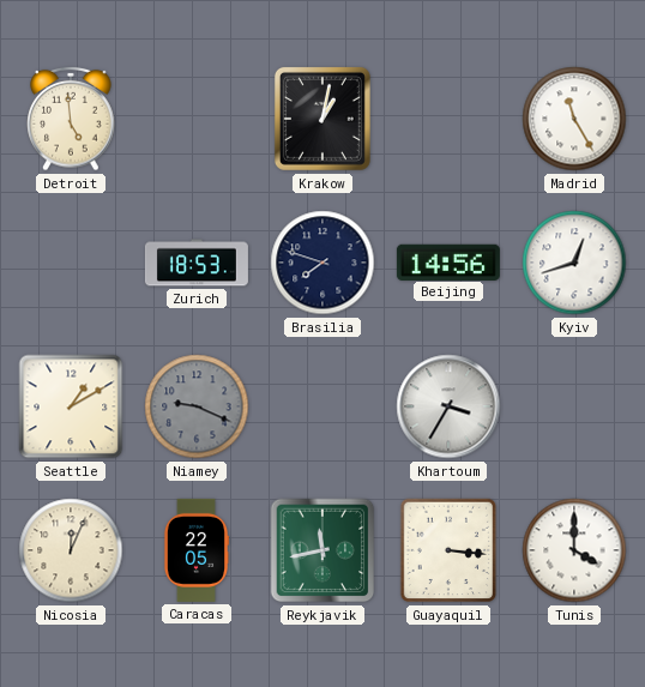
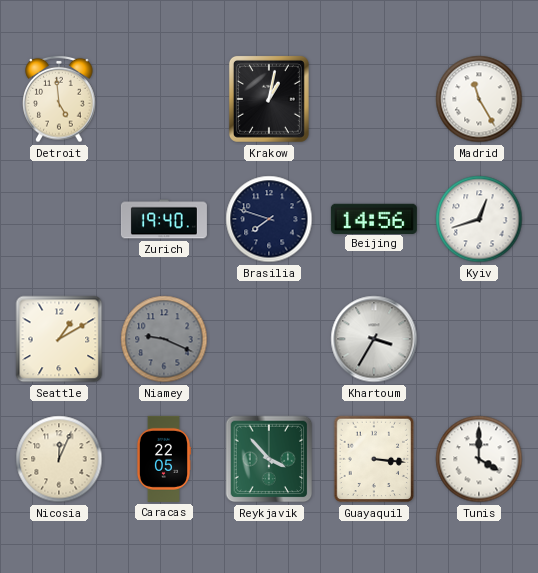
Zurich: 18:53 -> 19:40
Reykjavik: 11:43 -> 3:53
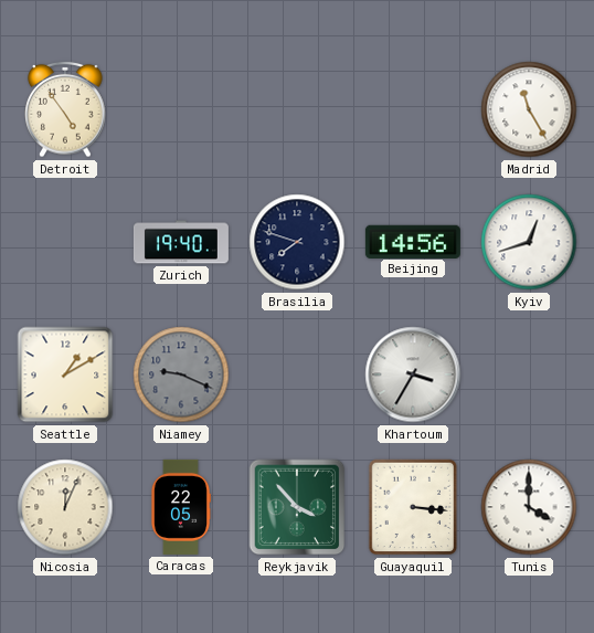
Detroit: 4:59 -> 4:54
Krakow: 1:02 -> none
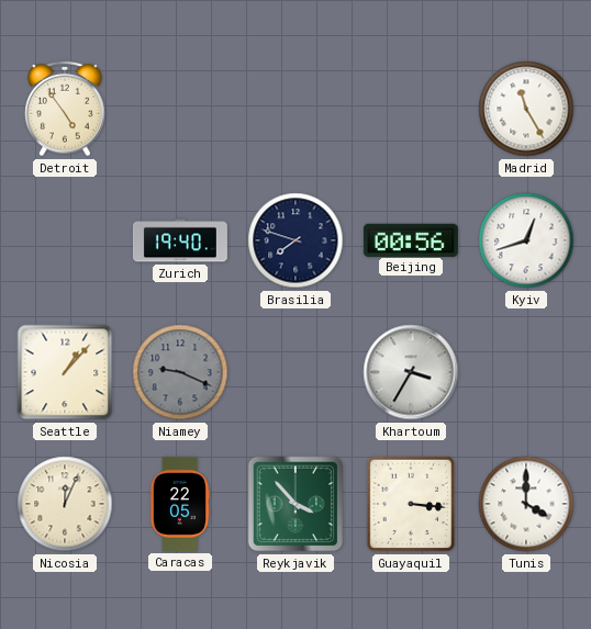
Beijing: 14:56 -> 00:56
Seattle: 1:10 -> 1:07
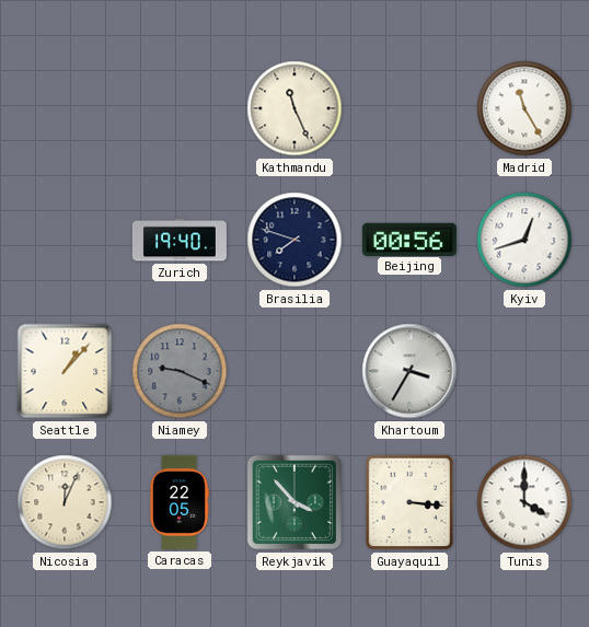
Detroit: 4:54 -> none
Kathmandu: none -> 11:26
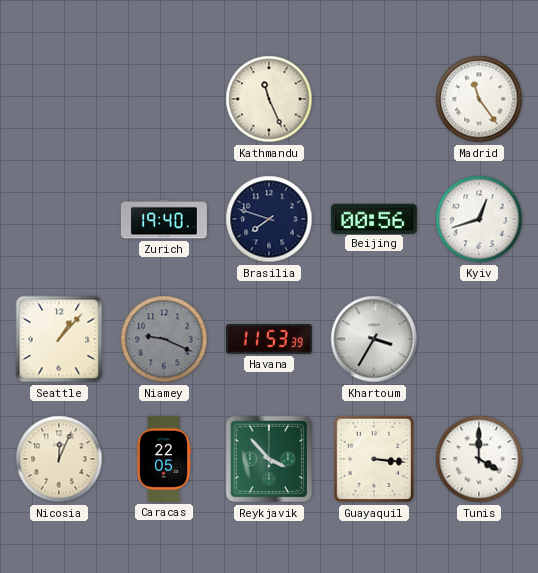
Madrid: 11:25 -> 11:24
Havana: none -> 11:53
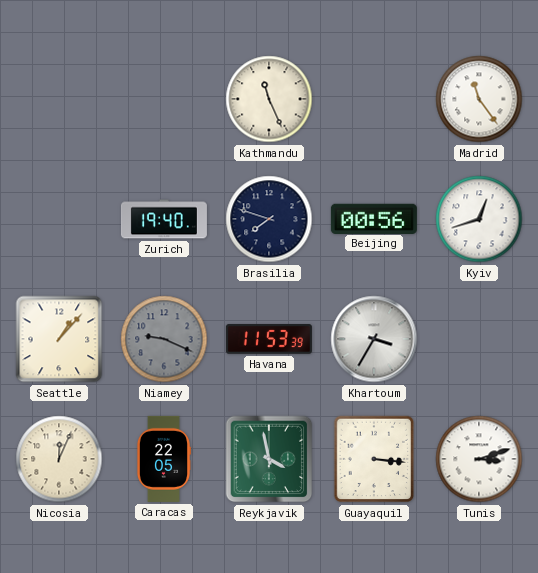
Reykjavik: 3:53 -> 3:58
Tunis: 4:00 -> 3:12
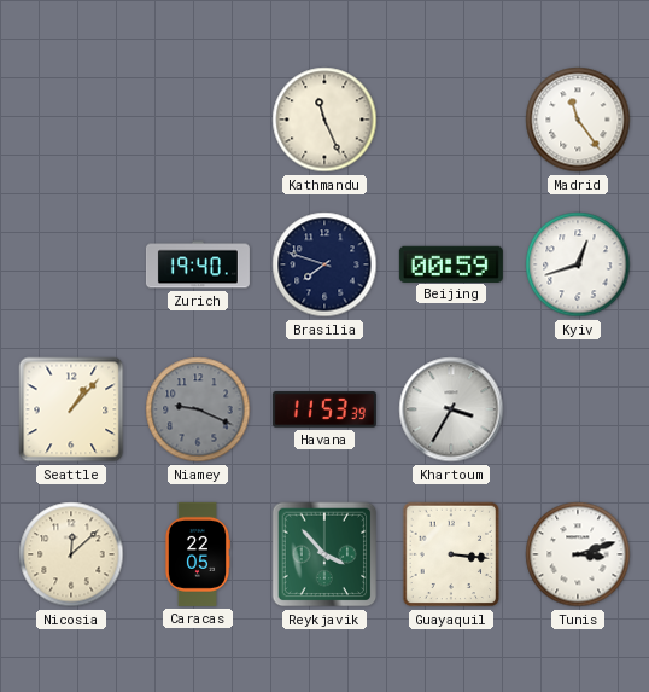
Beijing: 00:56 -> 00:59
Nicosia: 12:04 -> 12:08
Reykjavik: 3:58 -> 3:53
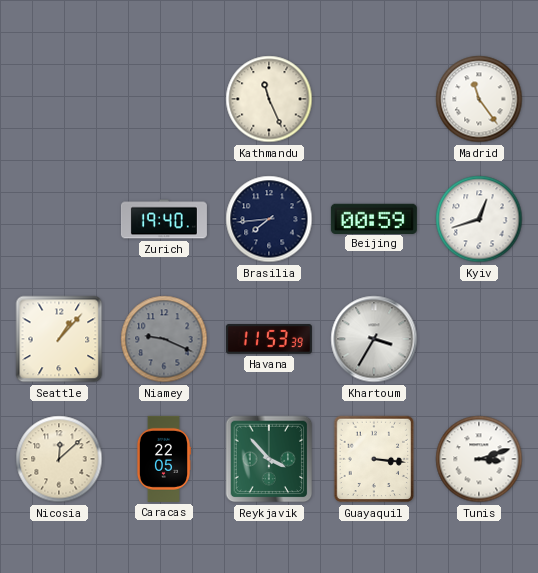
Brasilia: 7:48 -> 7:44
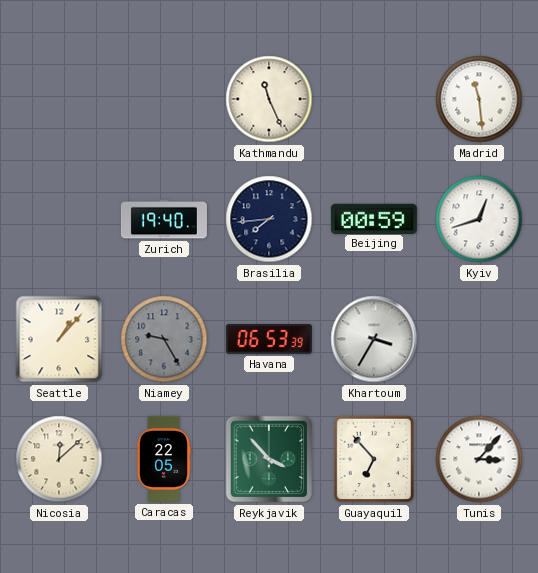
Madrid: 11:24 -> 11:29
Niamey: 9:19 -> 9:25
Havana: 11:53 -> 06:53
Guayaquil: 3:16 -> 6:53
Tunis: 3:12 -> 3:07
